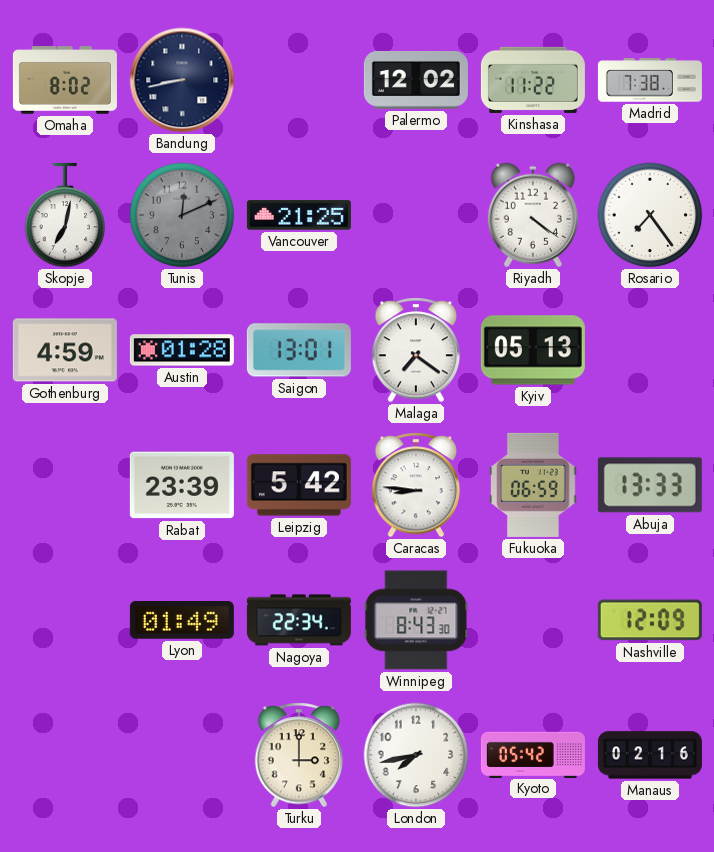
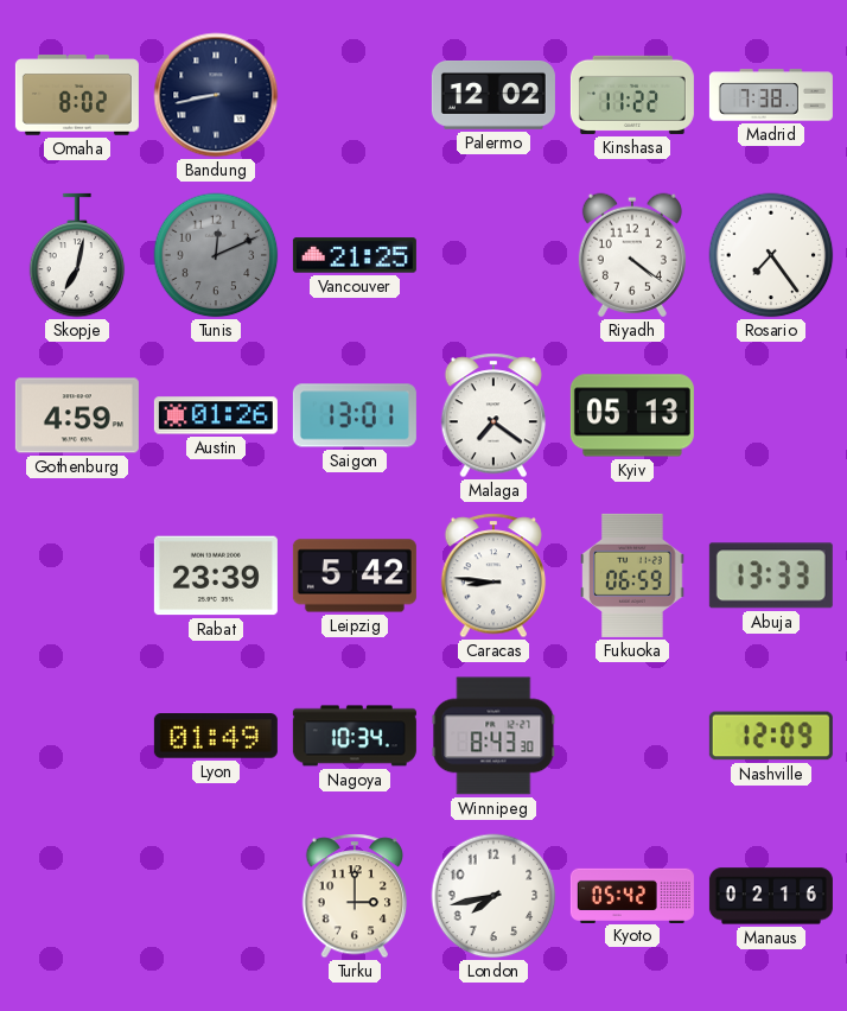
Austin: 01:28 -> 01:26
Nagoya: 22:34 -> 10:34
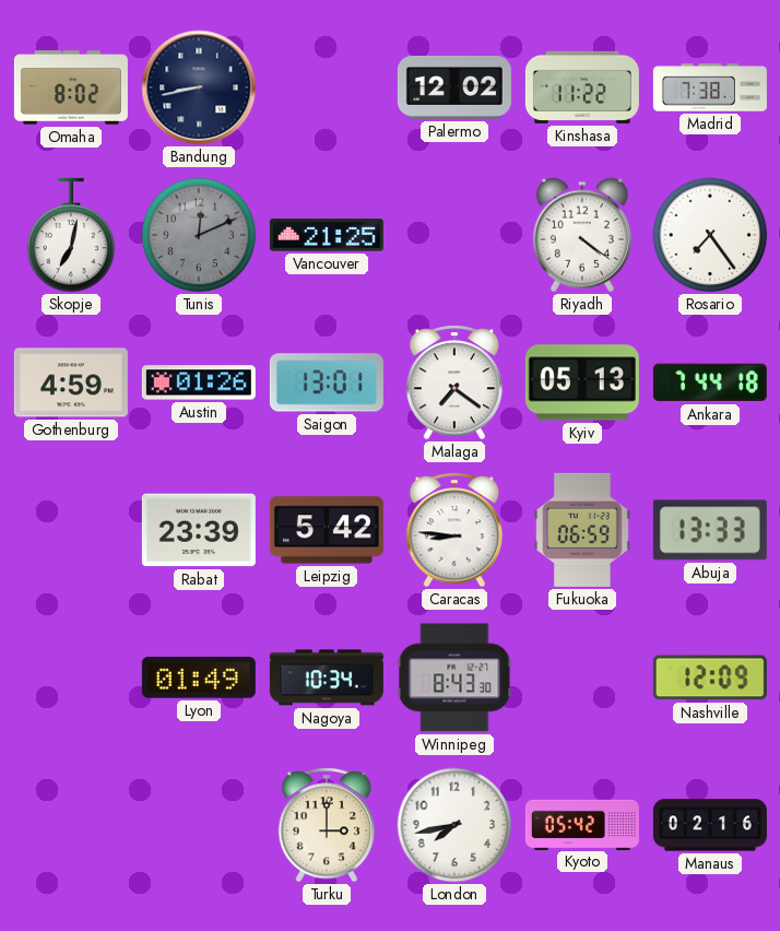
Ankara: none -> 7:44
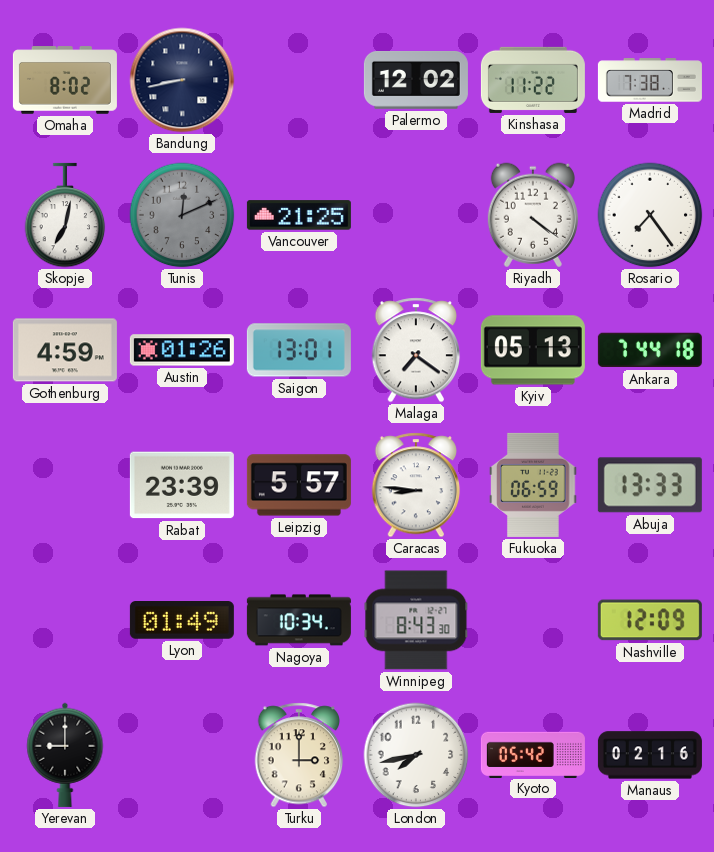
Leipzig: 5:42 -> 5:57
Yerevan: none -> 9:00
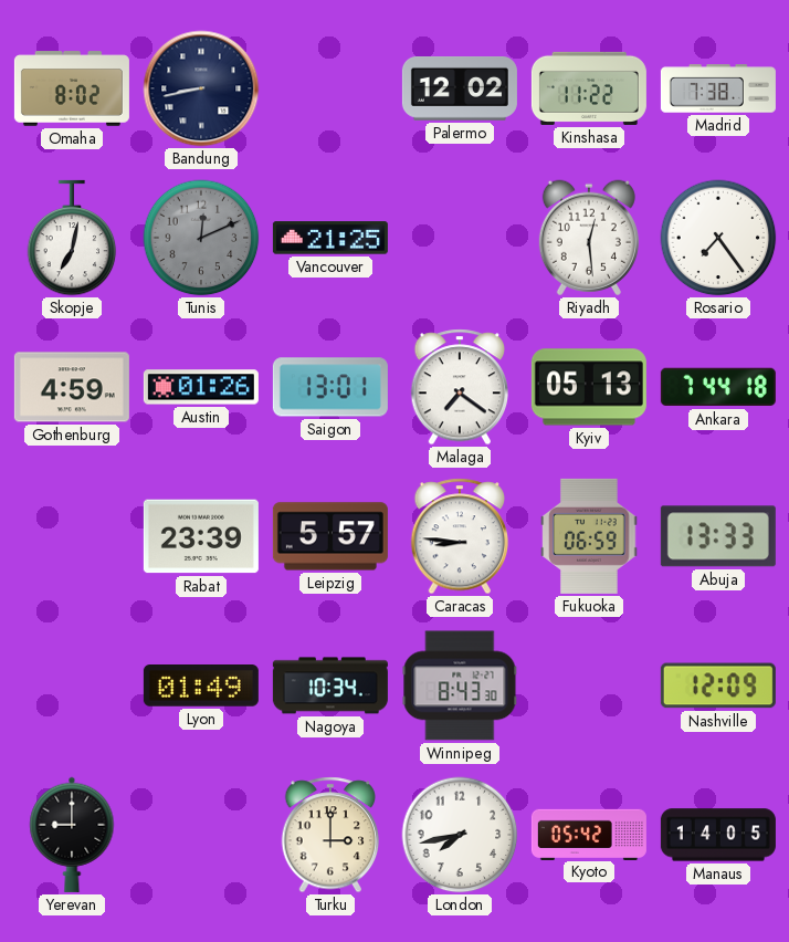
Riyadh: 4:21 -> 12:29
Manaus: 02:16 -> 14:05
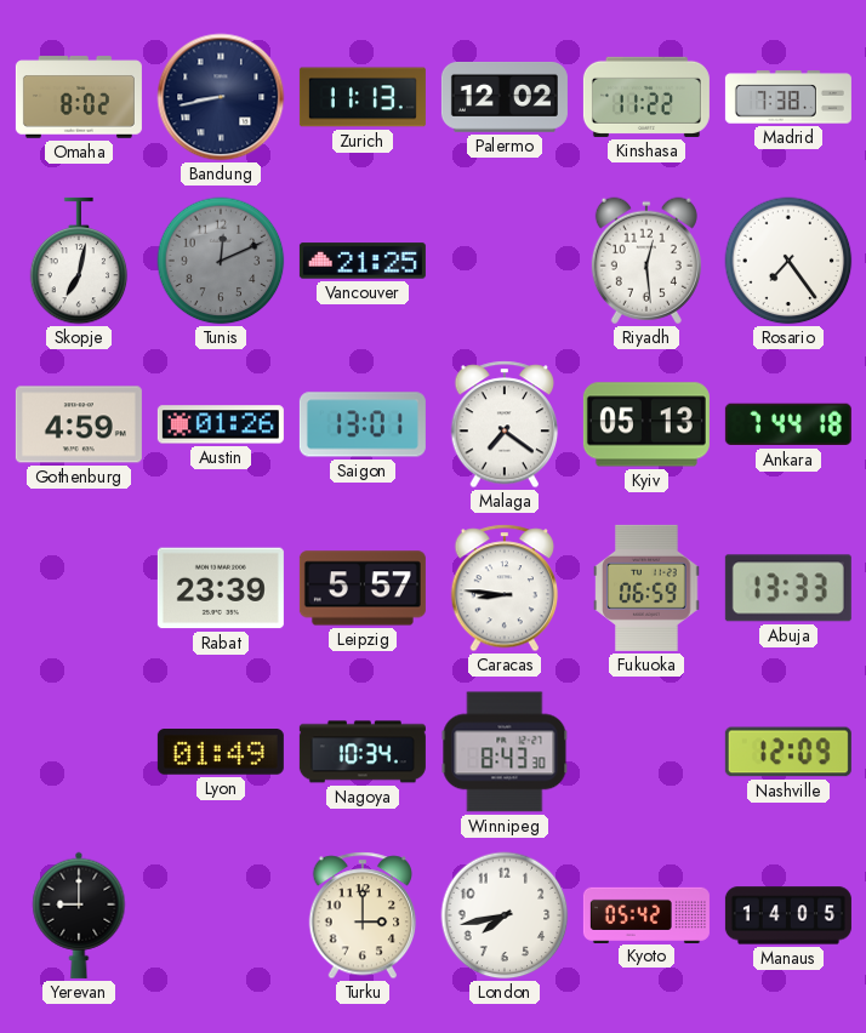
Zurich: none -> 11:13
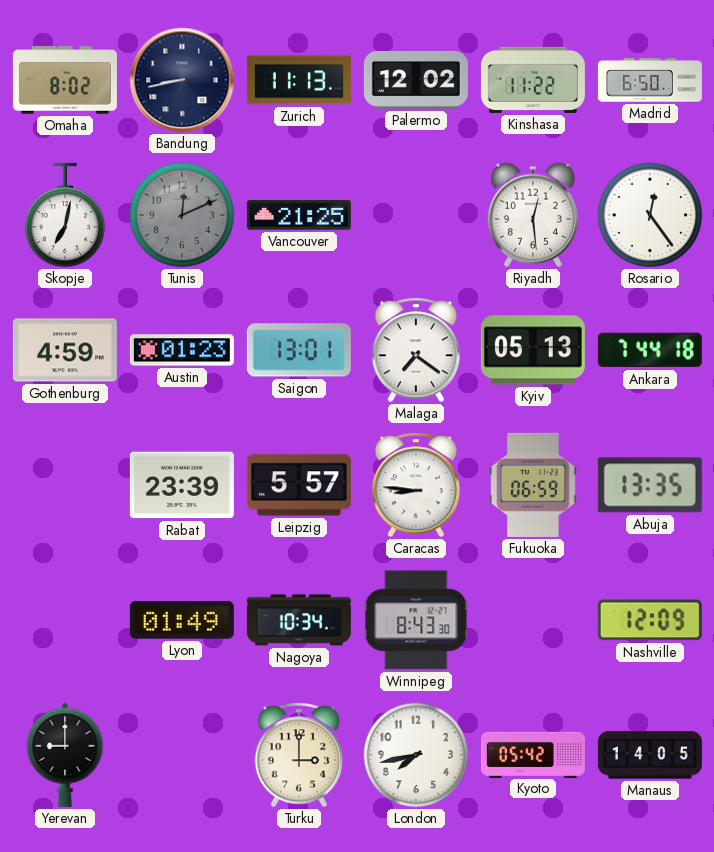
Madrid: 7:38 -> 6:50
Rosario: 7:24 -> 12:24
Austin: 01:26 -> 01:23
Abuja: 13:33 -> 13:35
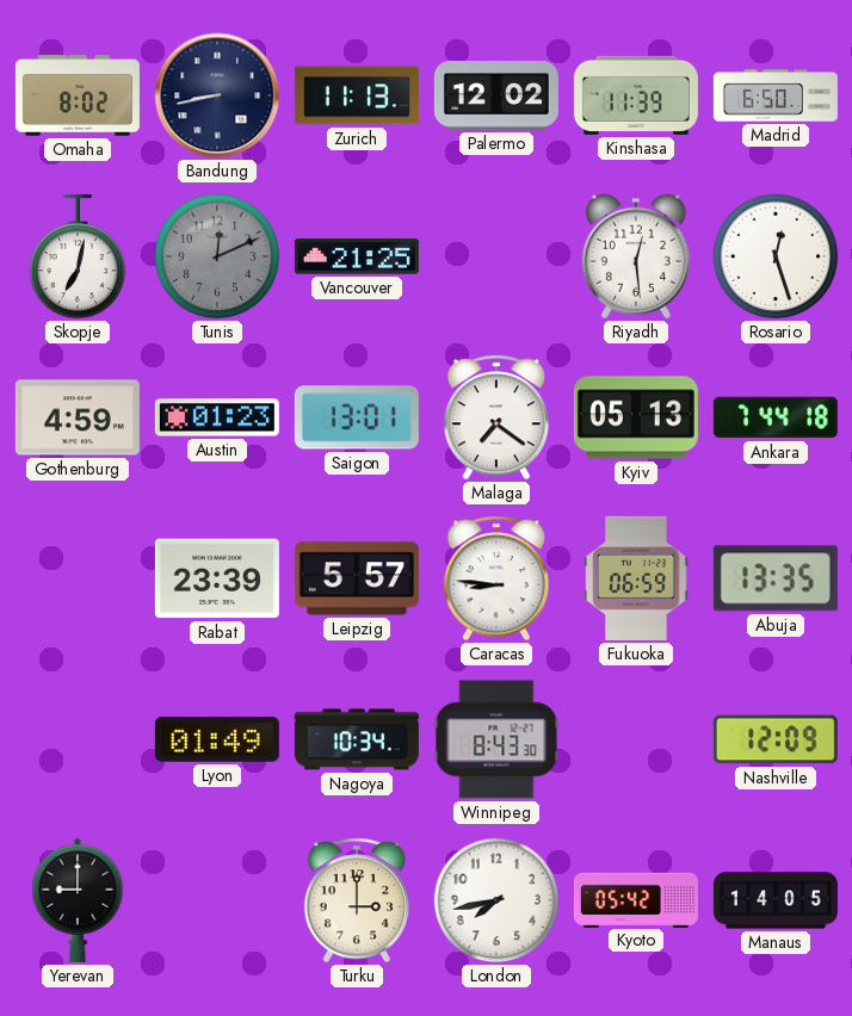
Kinshasa: 11:22 -> 11:39
Rosario: 12:24 -> 12:27
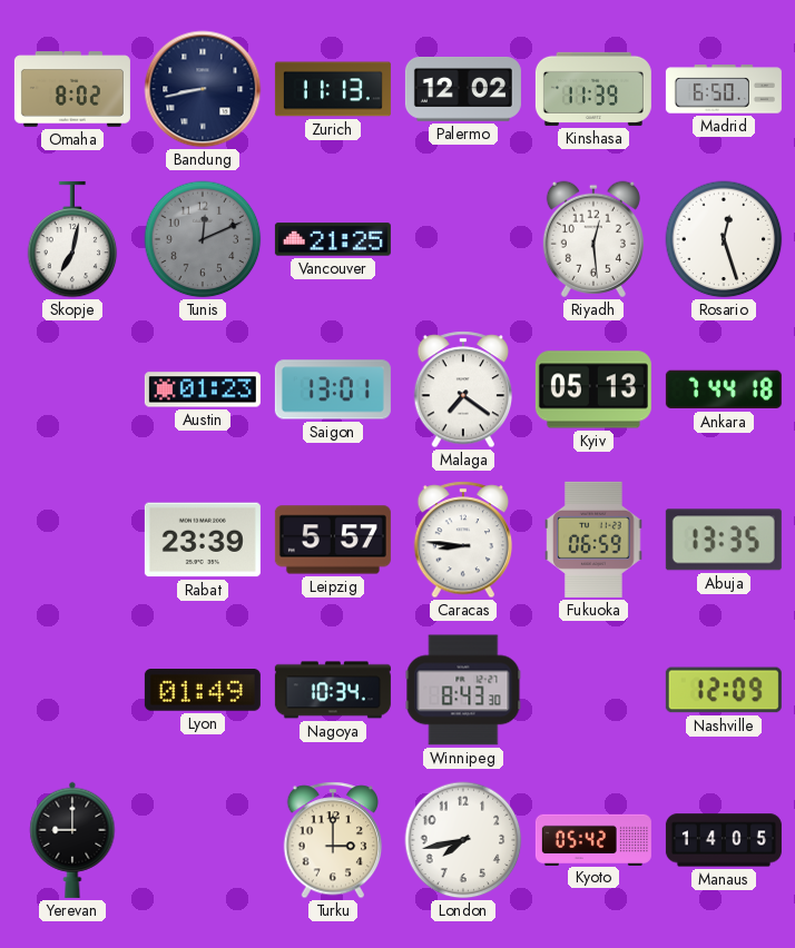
Gothenburg: 4:59 -> none
